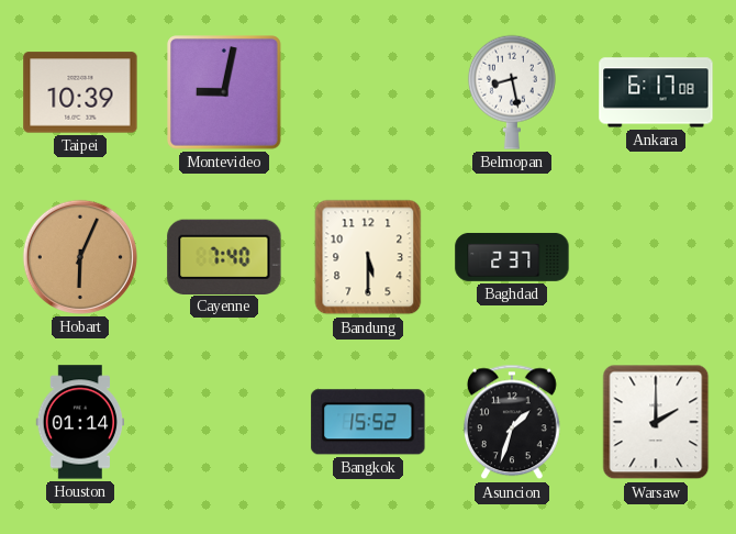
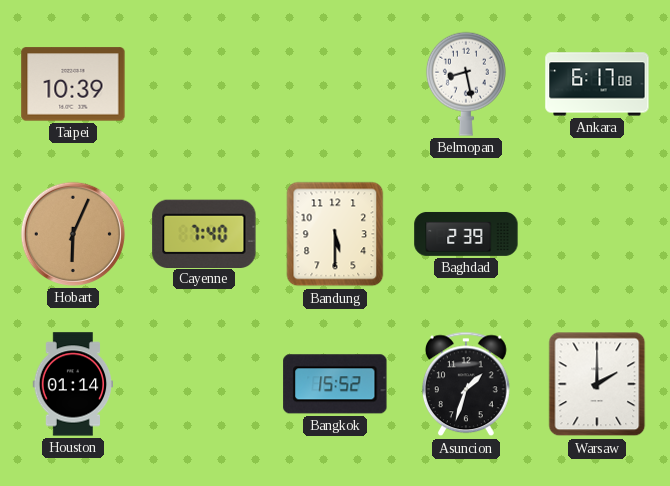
Montevideo: 9:02 -> none
Baghdad: 2:37 -> 2:39
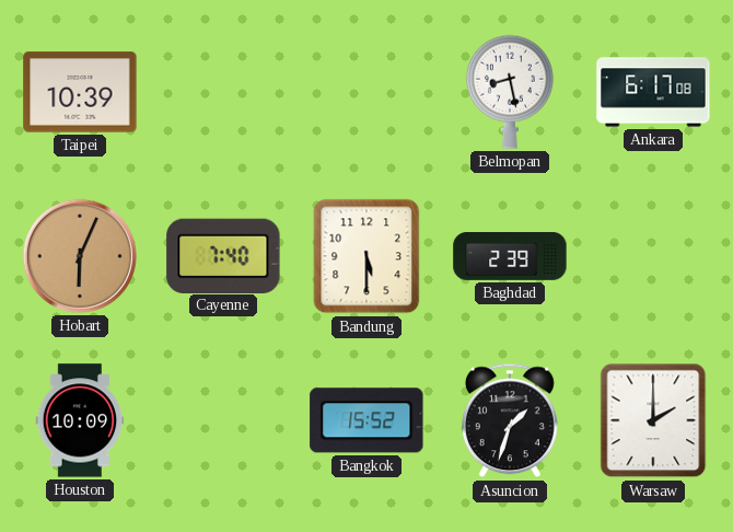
Houston: 01:14 -> 10:09
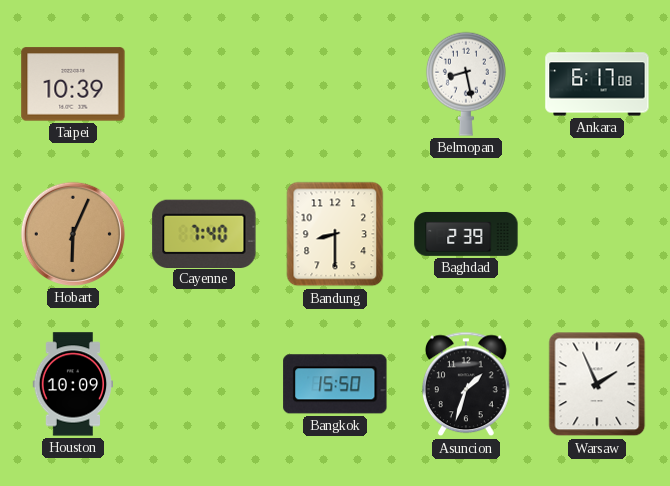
Bandung: 5:30 -> 8:30
Bangkok: 15:52 -> 15:50
Warsaw: 2:00 -> 1:56
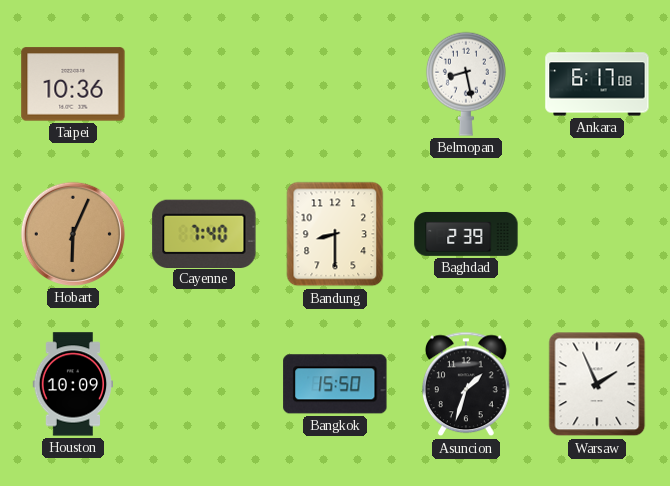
Taipei: 10:39 -> 10:36
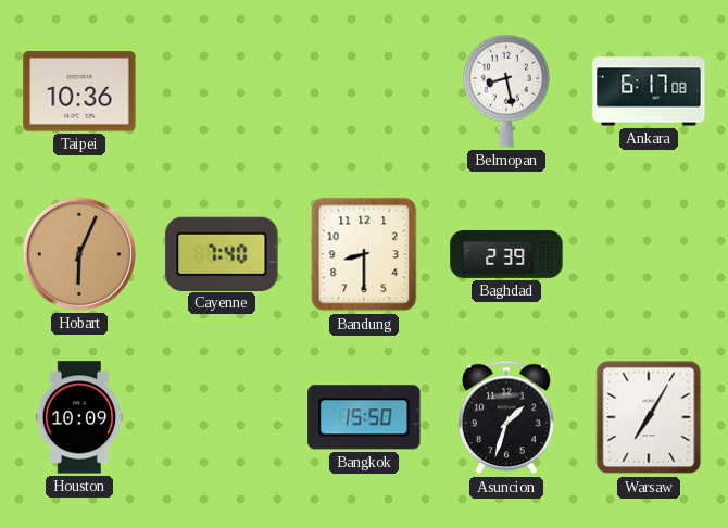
Warsaw: 1:56 -> 7:05
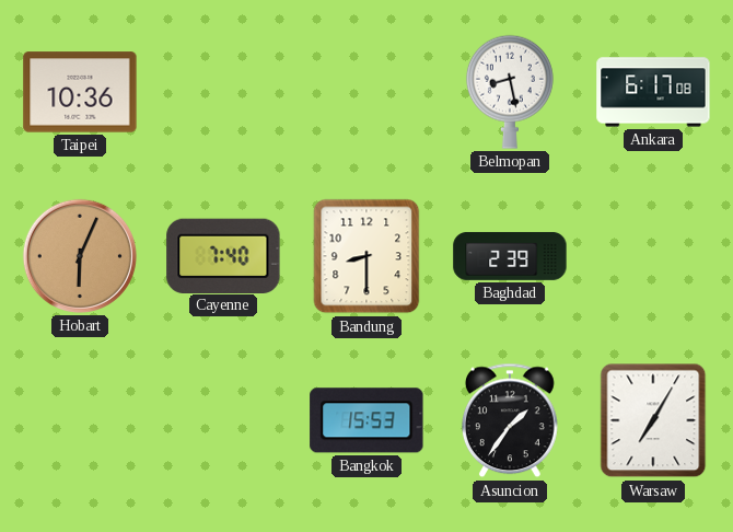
Houston: 10:09 -> none
Bangkok: 15:50 -> 15:53
Asuncion: 1:33 -> 1:36
